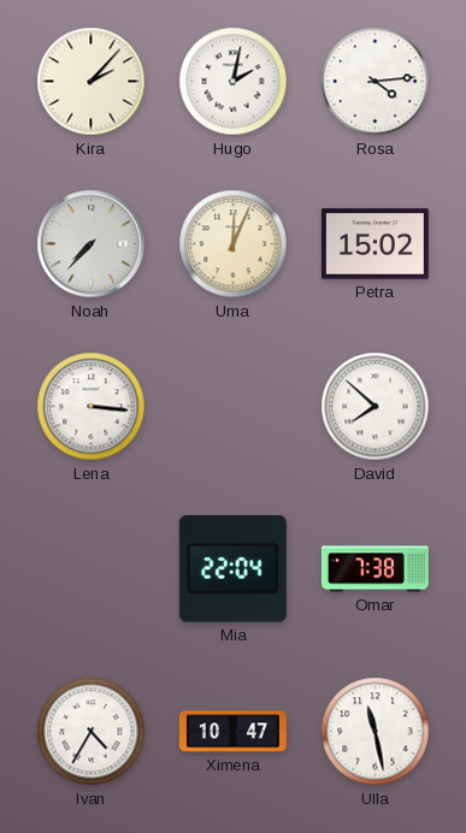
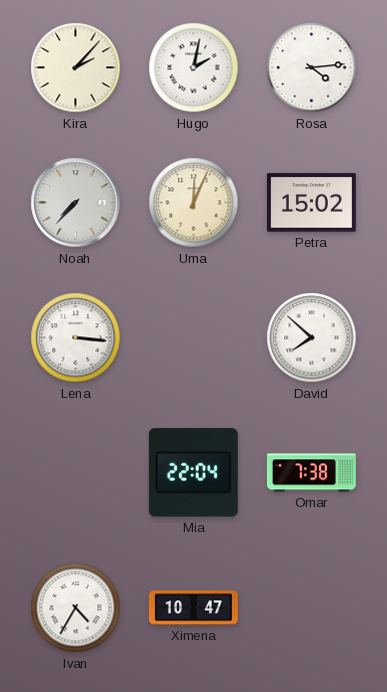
Ulla: 11:28 -> none
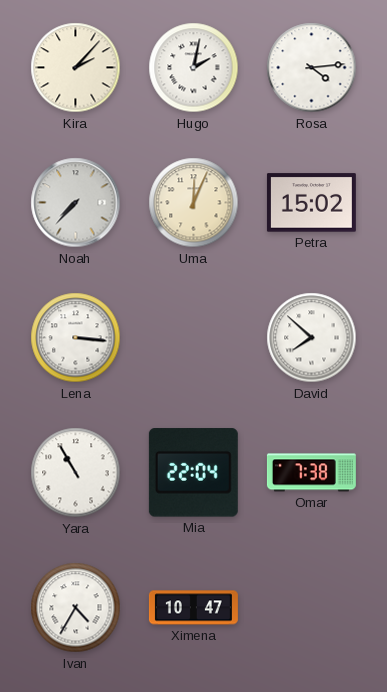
Yara: none -> 10:55
